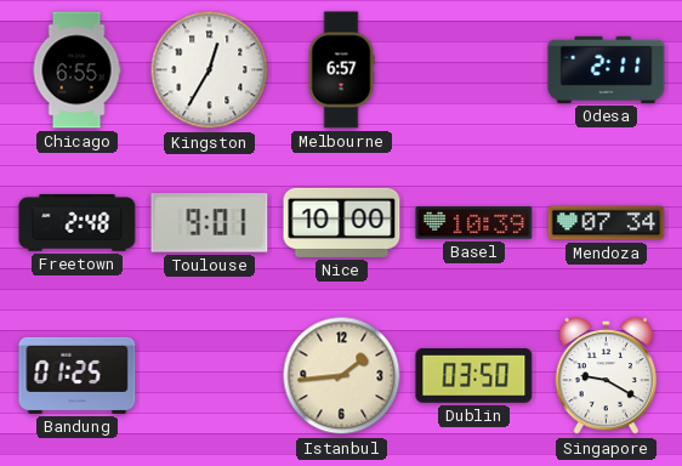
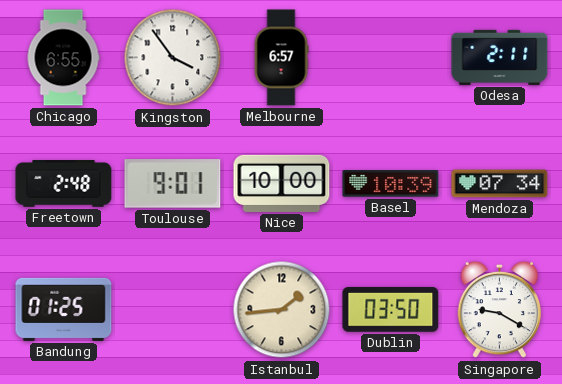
Kingston: 12:35 -> 3:54
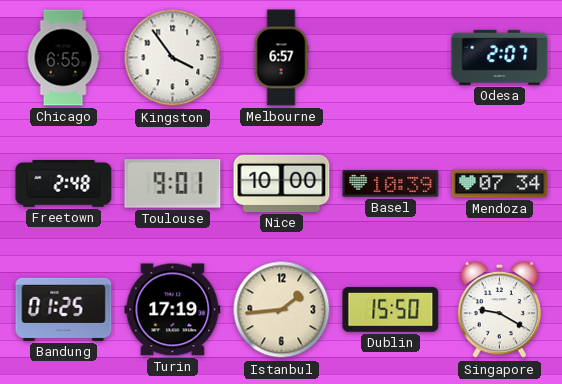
Odesa: 2:11 -> 2:07
Turin: none -> 17:19
Dublin: 03:50 -> 15:50
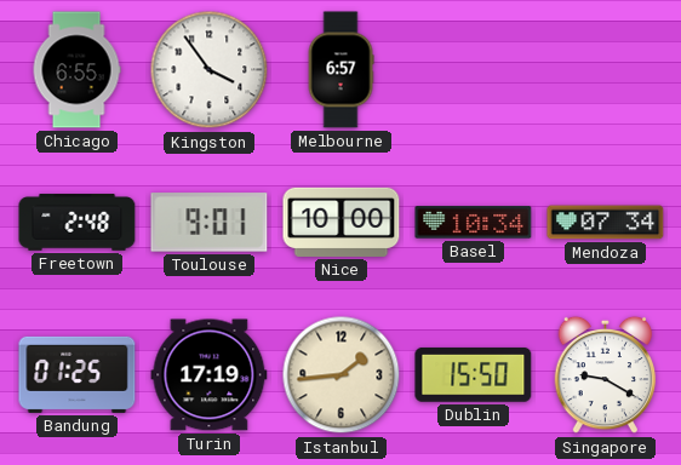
Odesa: 2:07 -> none
Basel: 10:39 -> 10:34
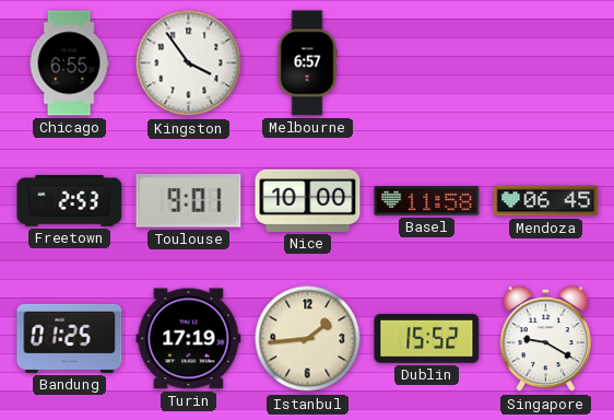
Freetown: 2:48 -> 2:53
Basel: 10:34 -> 11:58
Mendoza: 07:34 -> 06:45
Dublin: 15:50 -> 15:52
